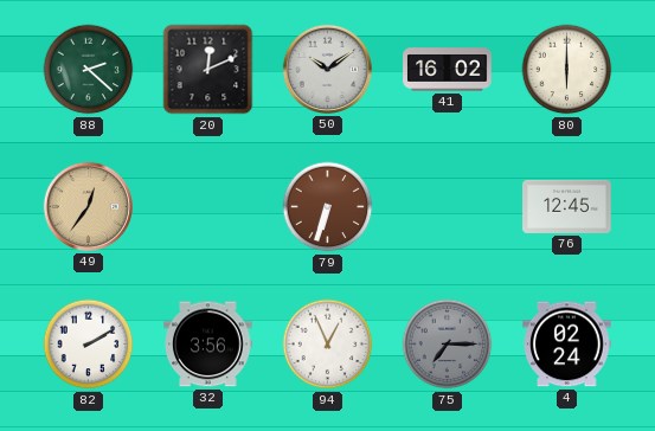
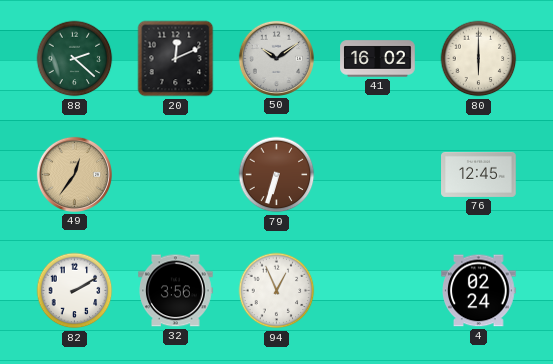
75: 7:15 -> none
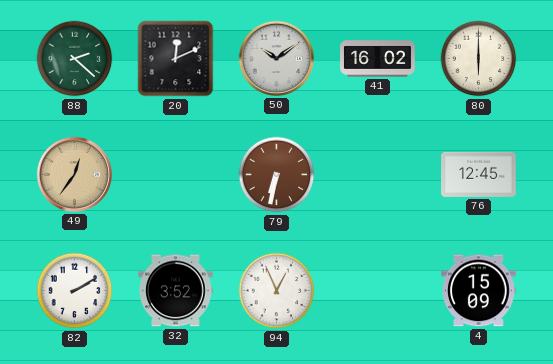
79: 6:33 -> 6:32
32: 3:56 -> 3:52
4: 02:24 -> 15:09
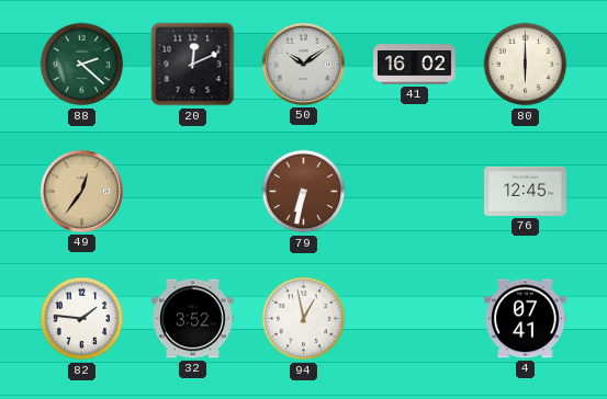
82: 2:10 -> 1:46
94: 12:56 -> 12:58
4: 15:09 -> 07:41
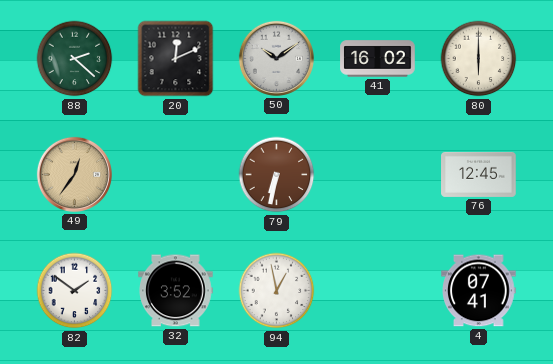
82: 1:46 -> 1:51
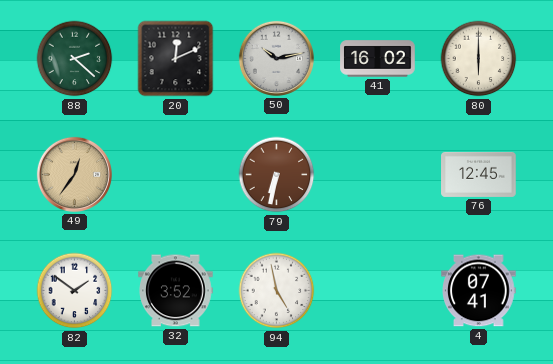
50: 10:09 -> 10:13
94: 12:58 -> 4:58
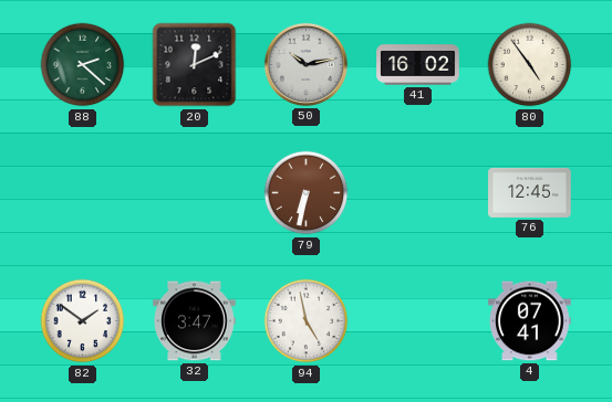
80: 6:00 -> 4:54
49: 12:36 -> none
32: 3:52 -> 3:47
